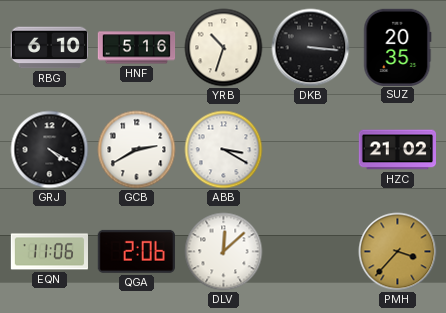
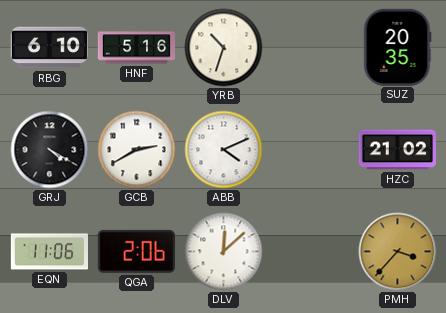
DKB: 3:16 -> none
ABB: 3:20 -> 4:11
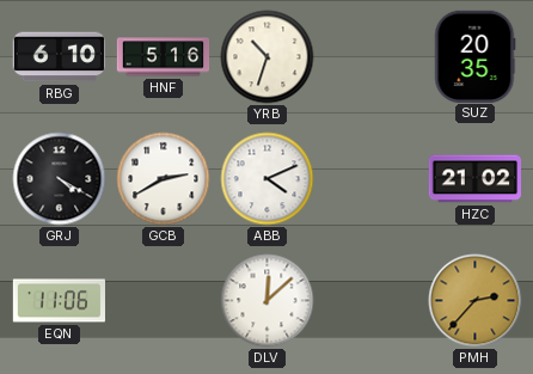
QGA: 2:06 -> none
PMH: 3:37 -> 2:37
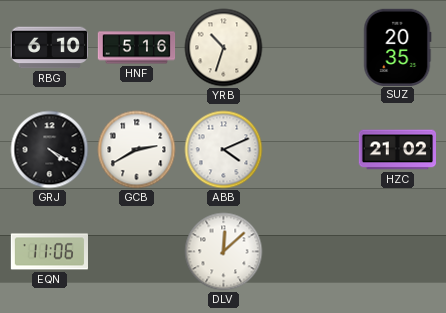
PMH: 2:37 -> none
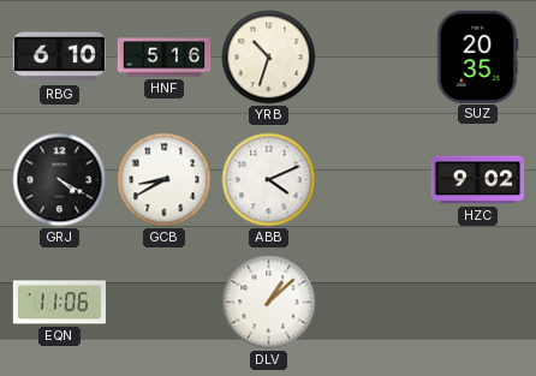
GCB: 2:40 -> 8:40
HZC: 21:02 -> 9:02
DLV: 12:08 -> 1:08
